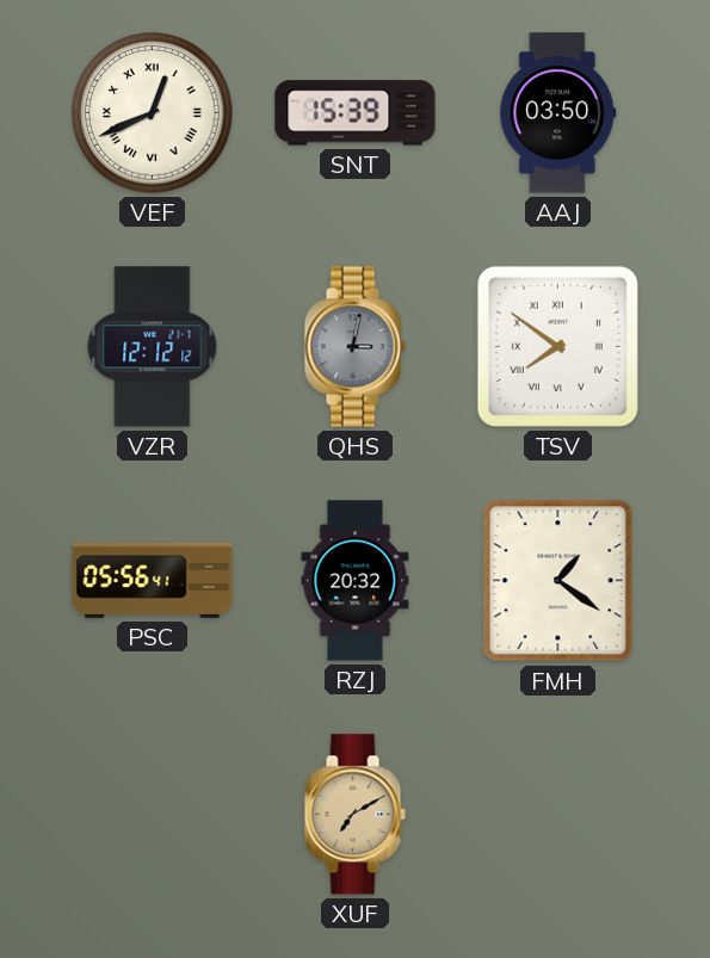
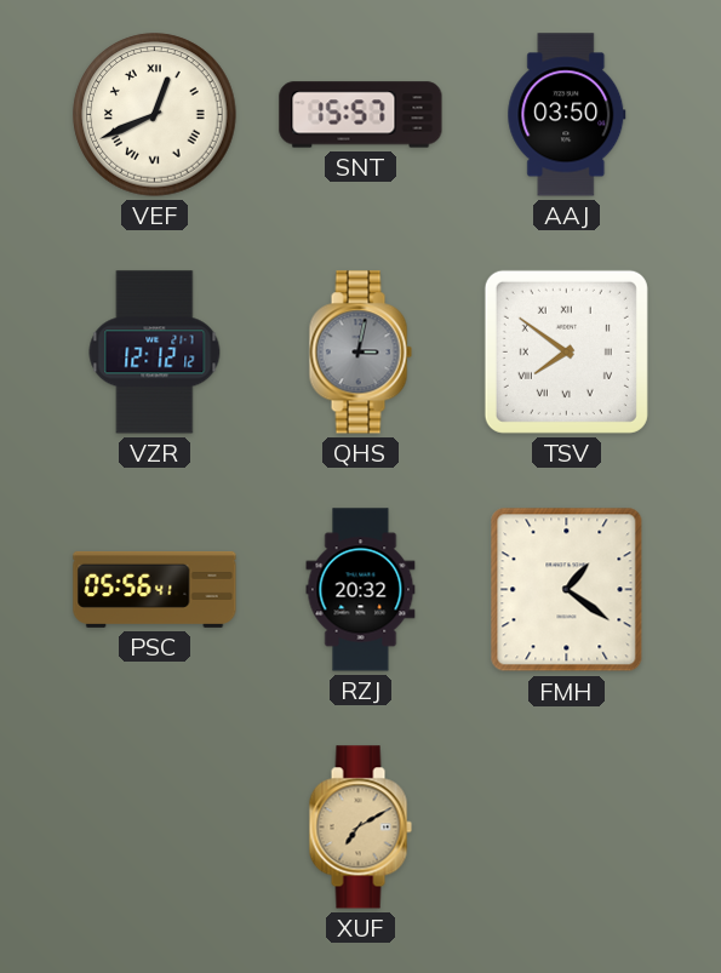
SNT: 15:39 -> 15:57
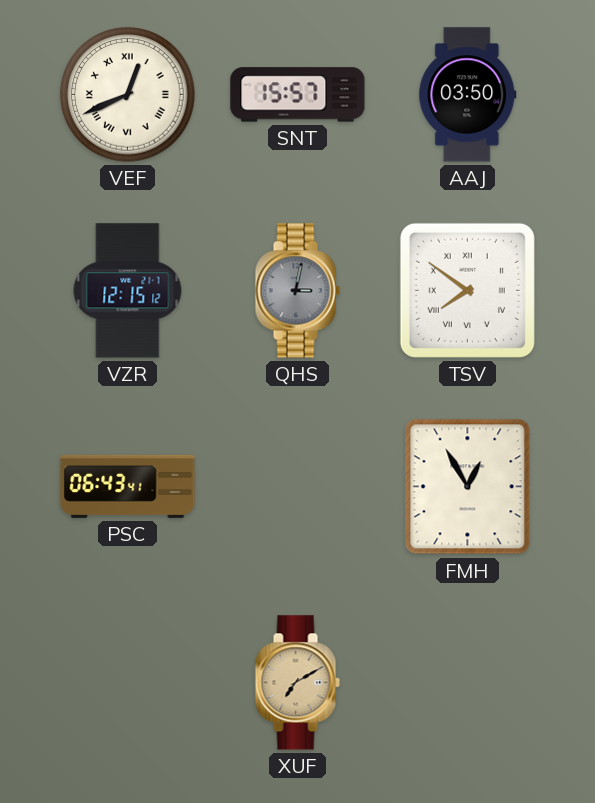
VZR: 12:12 -> 12:15
PSC: 05:56 -> 06:43
RZJ: 20:32 -> none
FMH: 1:21 -> 12:55
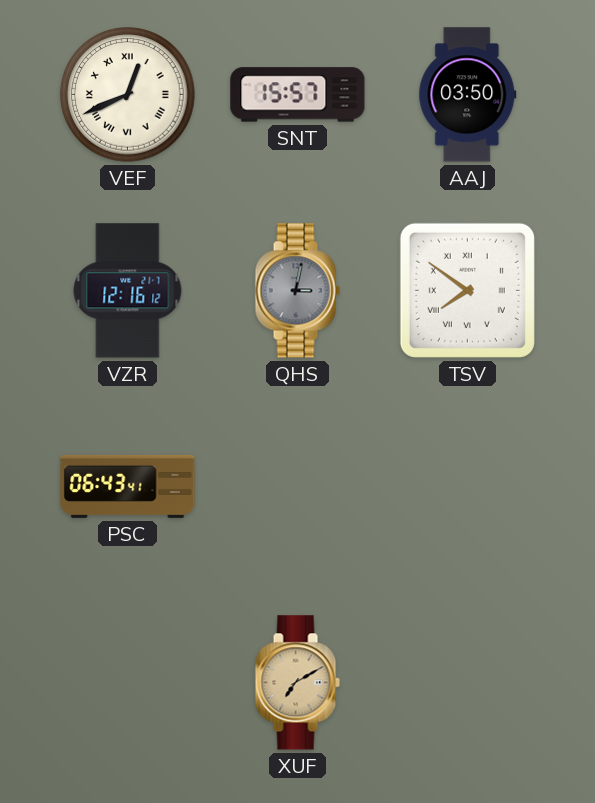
VZR: 12:15 -> 12:16
FMH: 12:55 -> none
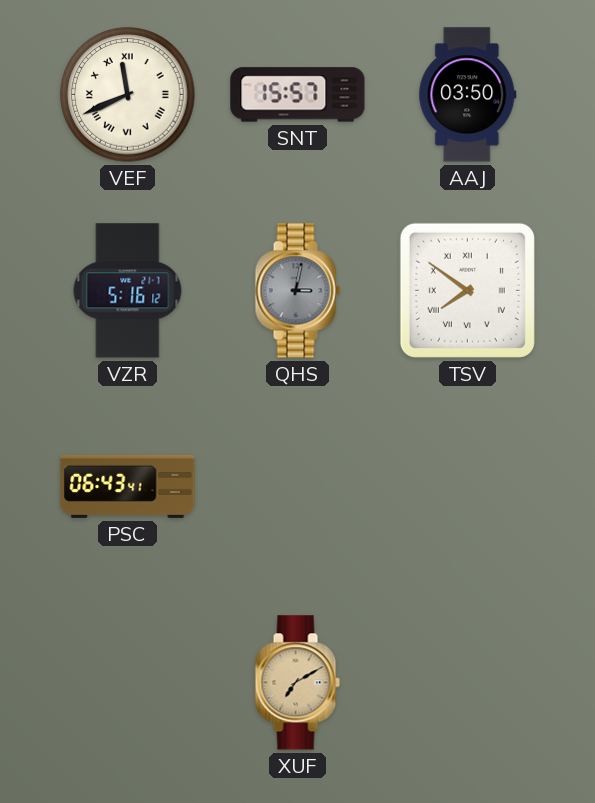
VEF: 12:41 -> 11:41
VZR: 12:16 -> 5:16
